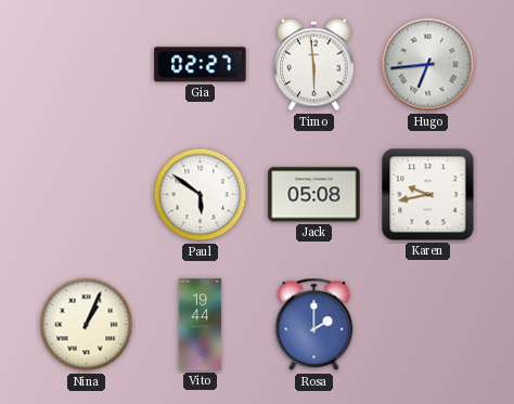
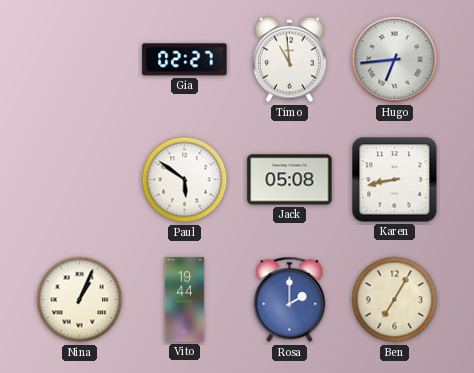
Timo: 5:59 -> 10:59
Karen: 9:43 -> 8:43
Ben: none -> 7:05
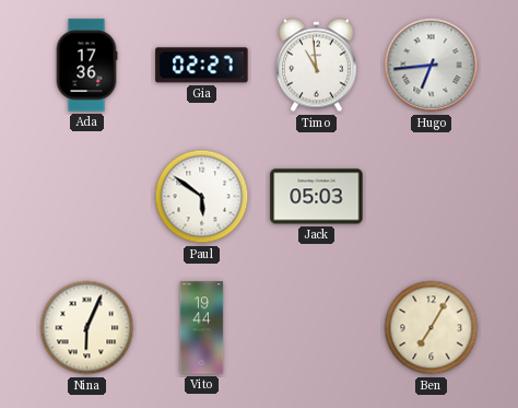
Ada: none -> 17:36
Jack: 05:08 -> 05:03
Karen: 8:43 -> none
Nina: 1:04 -> 6:04
Rosa: 2:00 -> none
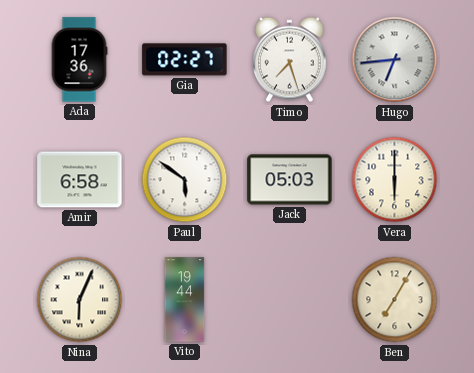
Timo: 10:59 -> 7:27
Amir: none -> 6:58
Vera: none -> 6:00
